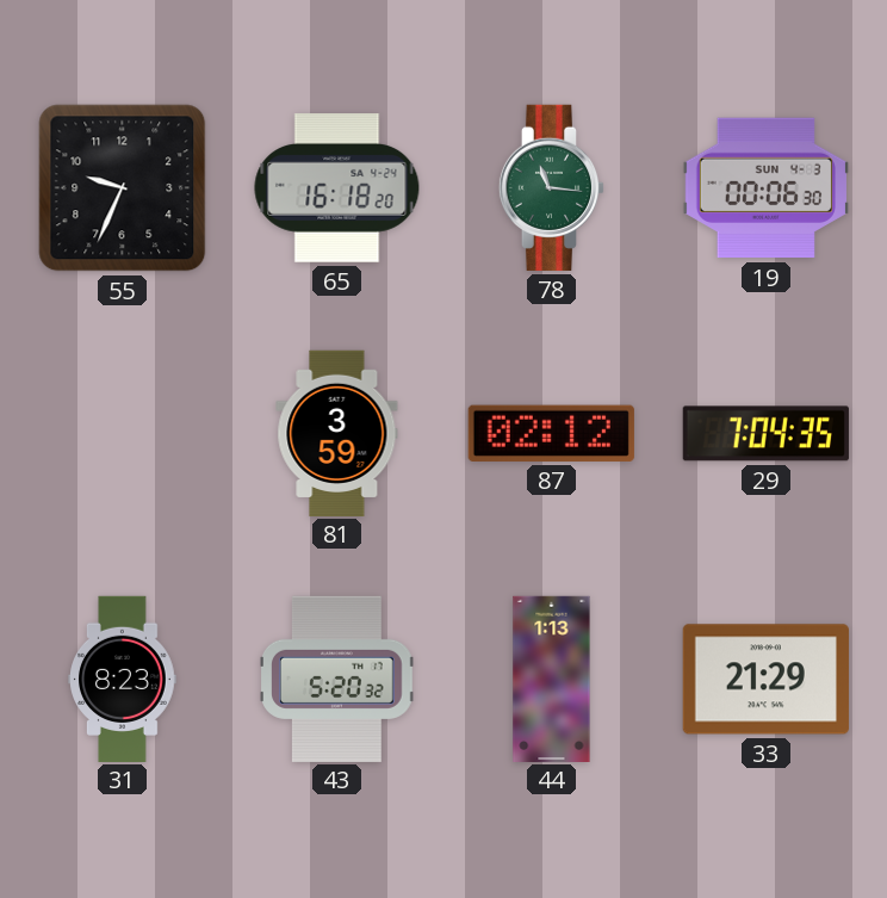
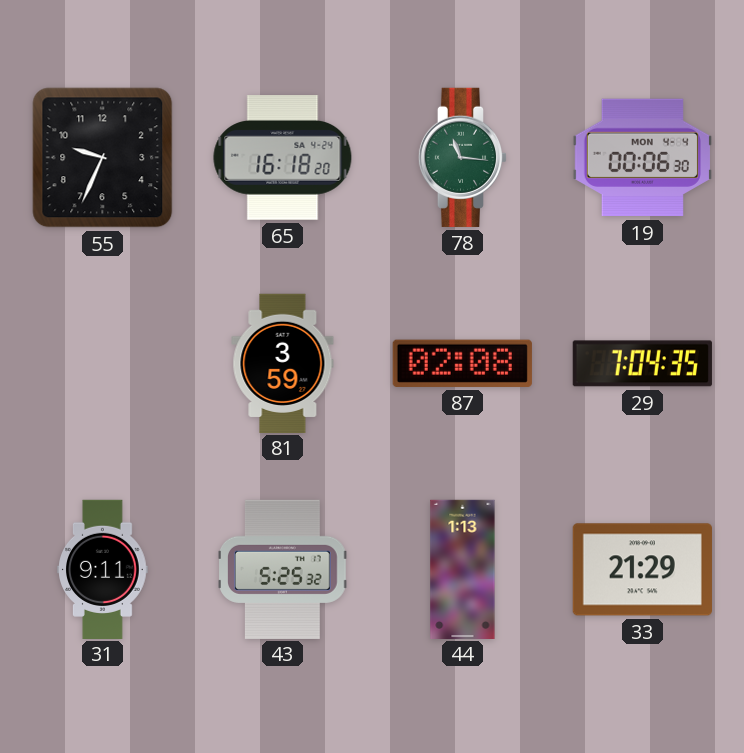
19 date: SUN 4-3 -> MON 4-4
87: 02:12 -> 02:08
31: 8:23 -> 9:11
43: 5:20 -> 5:25
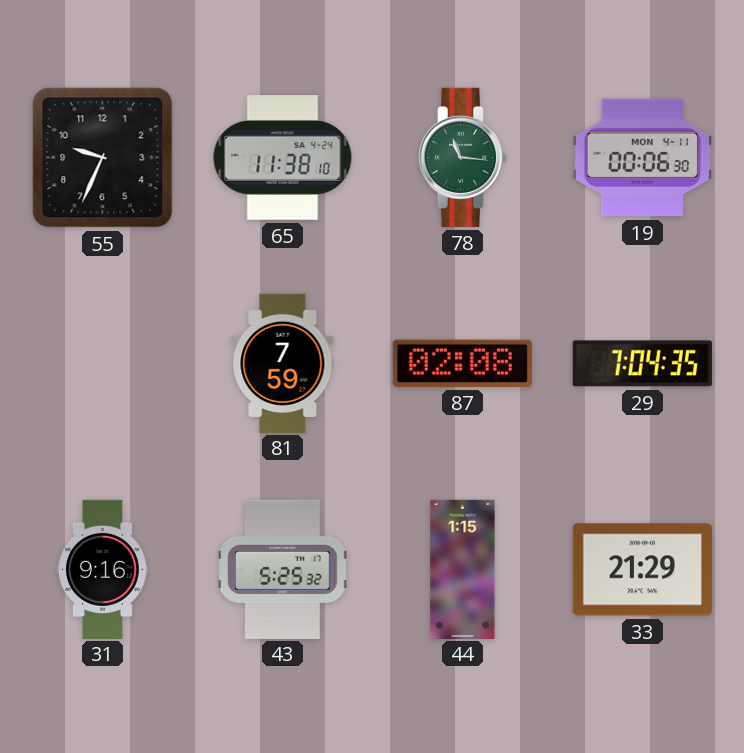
65: 16:18 -> 11:38
19 date: MON 4-4 -> MON 4-11
81: 3:59 -> 7:59
31: 9:11 -> 9:16
44: 1:13 -> 1:15
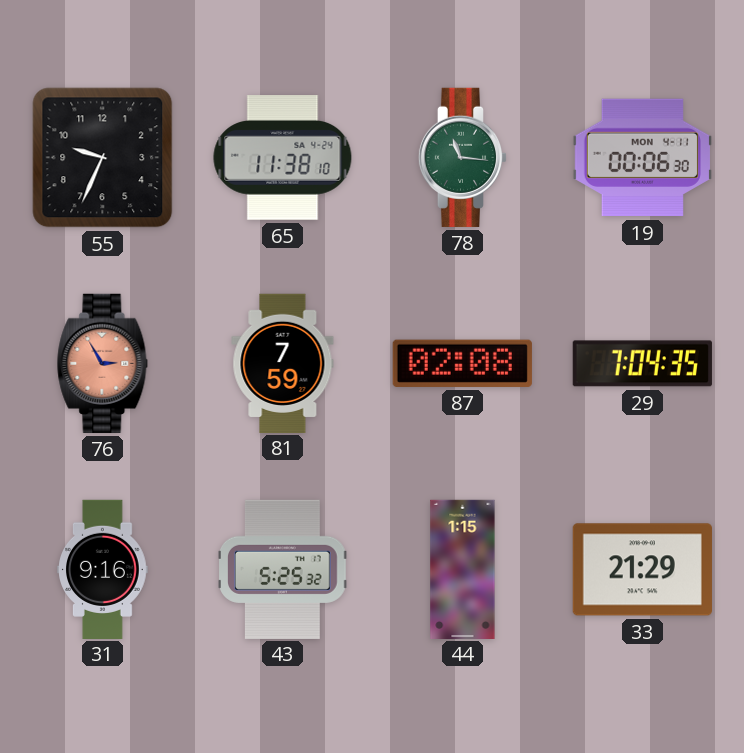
76: none -> 2:55
